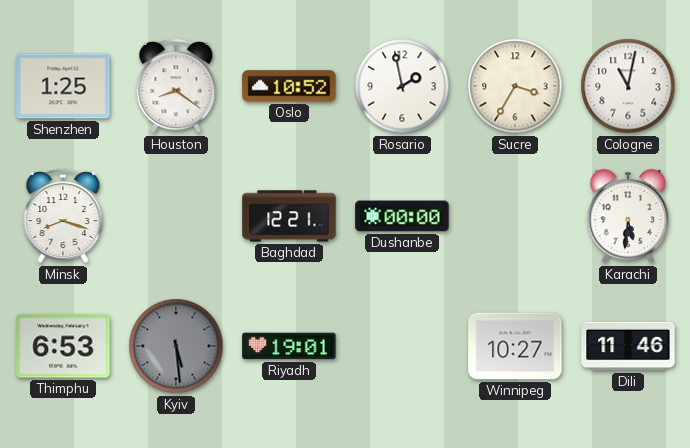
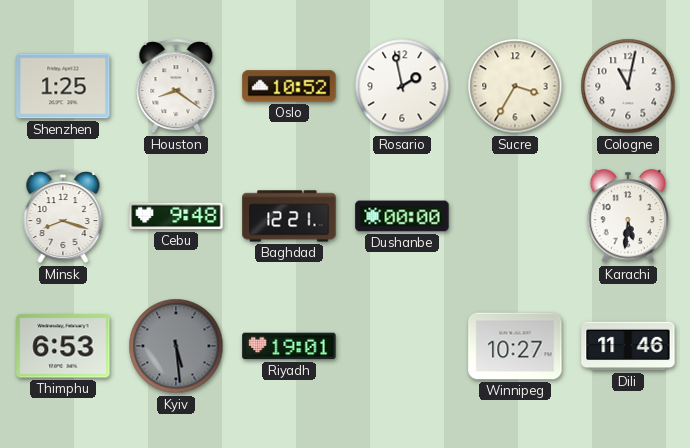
Cebu: none -> 9:48
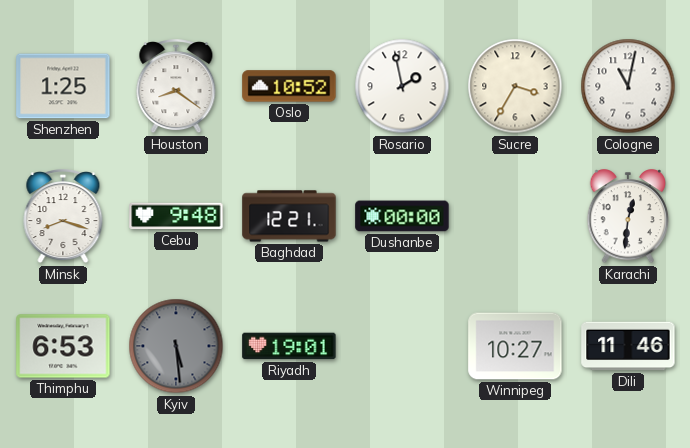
Karachi: 5:31 -> 12:31
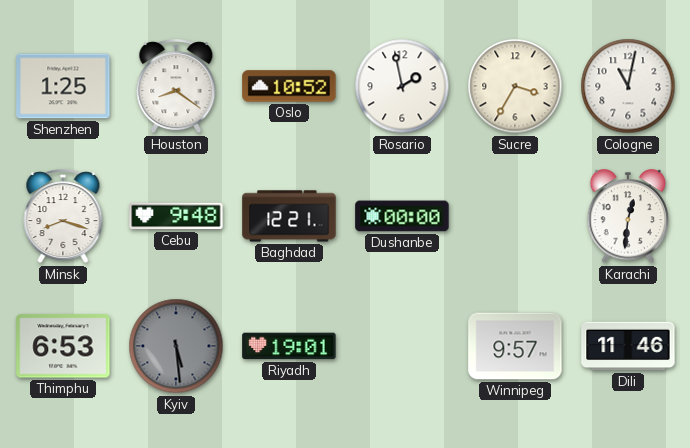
Winnipeg: 10:27 -> 9:57
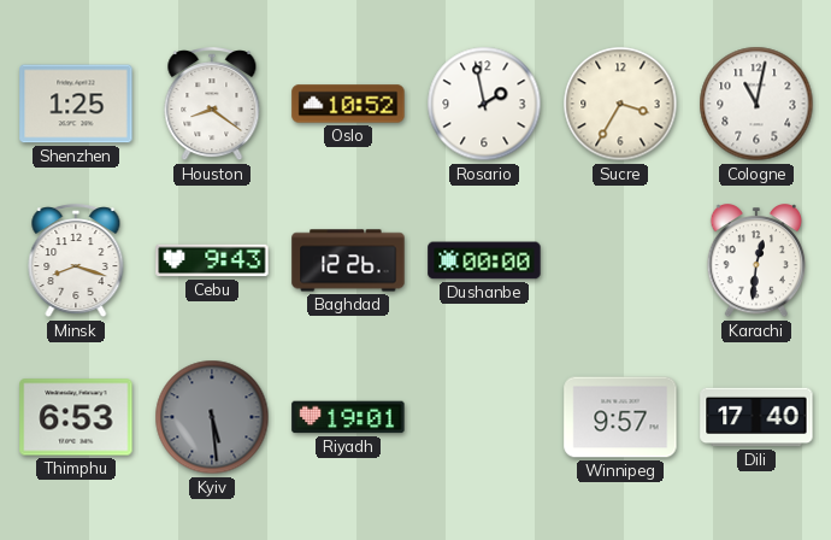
Cebu: 9:48 -> 9:43
Baghdad: 12:21 -> 12:26
Dili: 11:46 -> 17:40
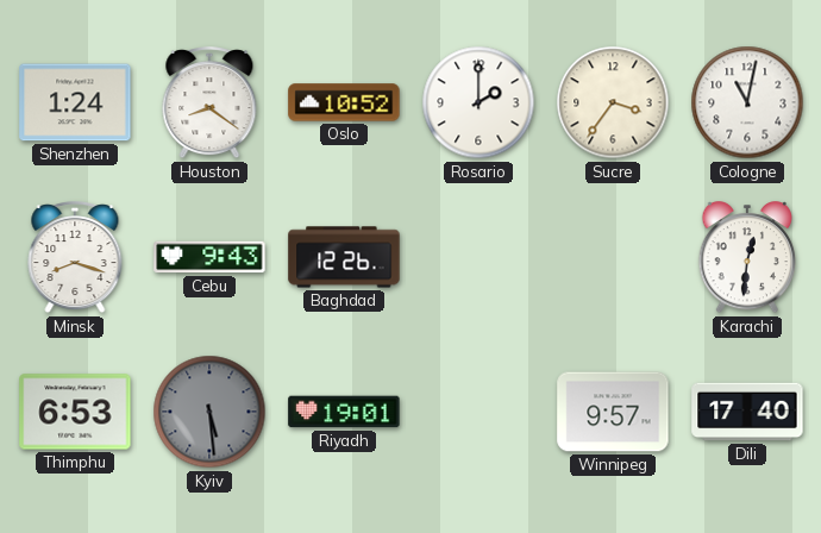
Shenzhen: 1:25 -> 1:24
Rosario: 1:58 -> 2:00
Sucre: 3:35 -> 3:36
Dushanbe: 00:00 -> none
